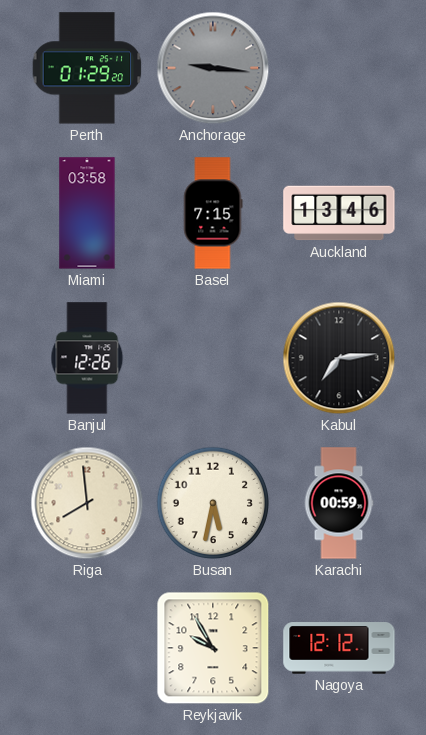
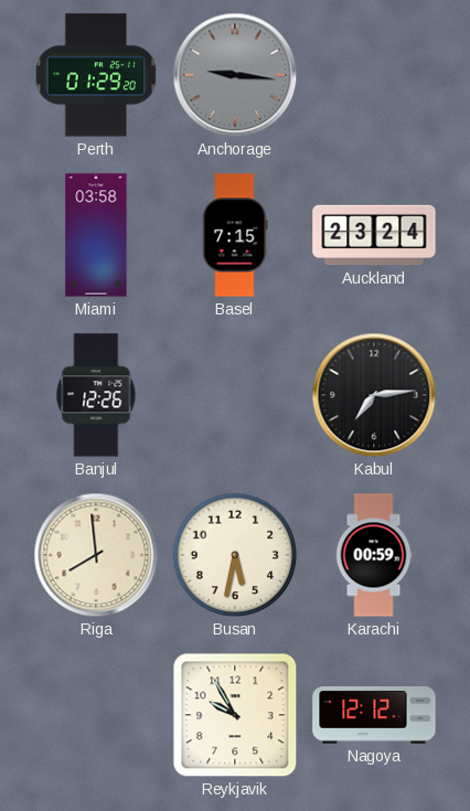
Auckland: 13:46 -> 23:24
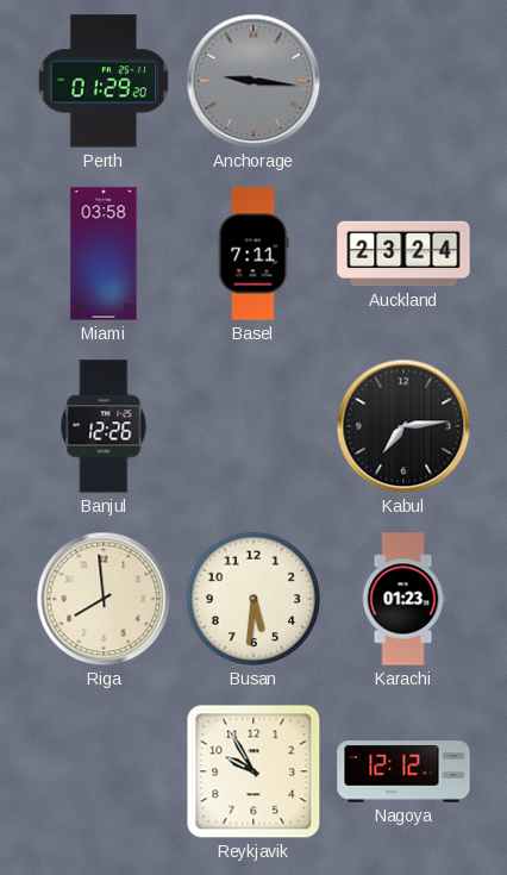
Basel: 7:15 -> 7:11
Busan: 5:32 -> 5:31
Karachi: 00:59 -> 01:23
